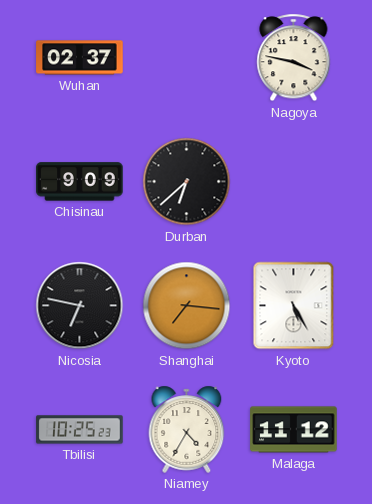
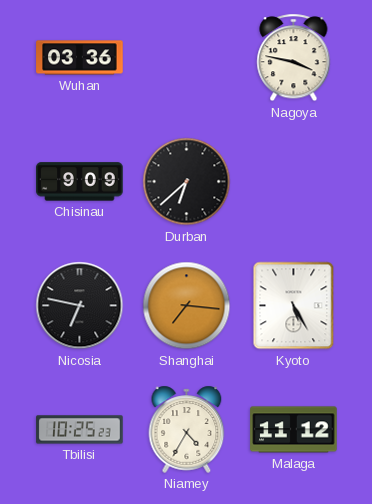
Wuhan: 02:37 -> 03:36
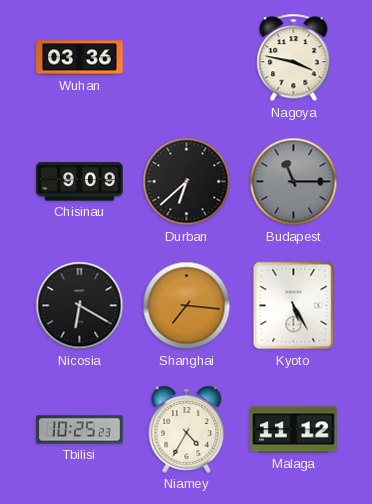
Budapest: none -> 11:15
Nicosia: 6:47 -> 6:20
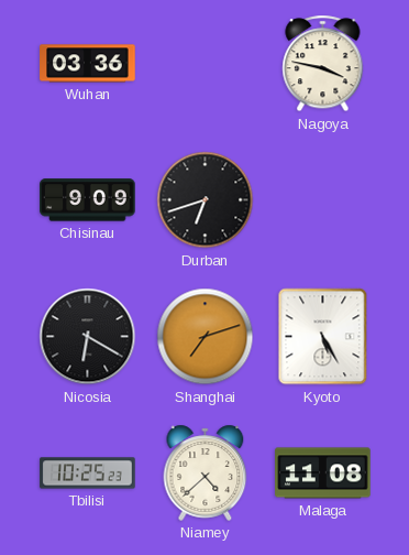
Durban: 6:38 -> 6:42
Budapest: 11:15 -> none
Shanghai: 7:16 -> 7:12
Niamey: 4:35 -> 4:38
Malaga: 11:12 -> 11:08
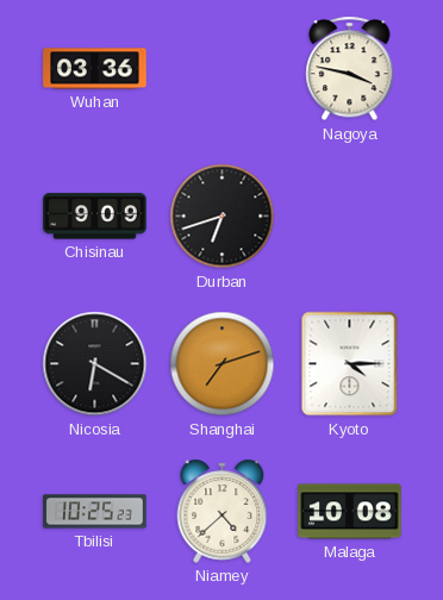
Kyoto: 5:25 -> 4:15
Malaga: 11:08 -> 10:08
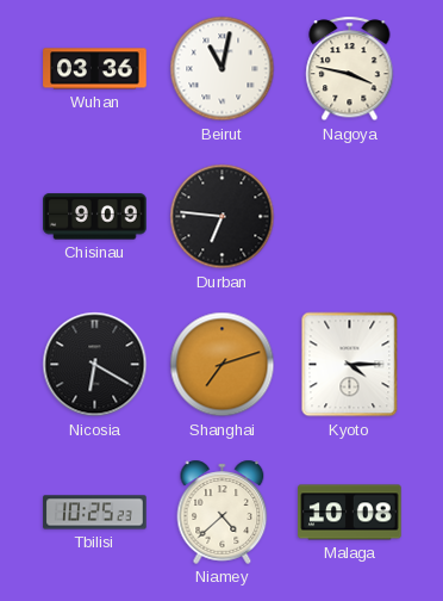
Beirut: none -> 11:02
Durban: 6:42 -> 6:46
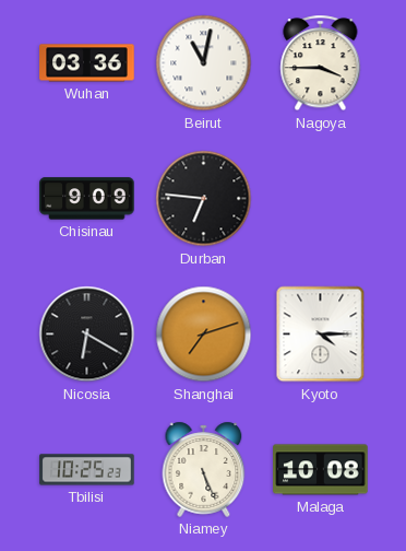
Nagoya: 3:47 -> 3:45
Niamey: 4:38 -> 5:26
